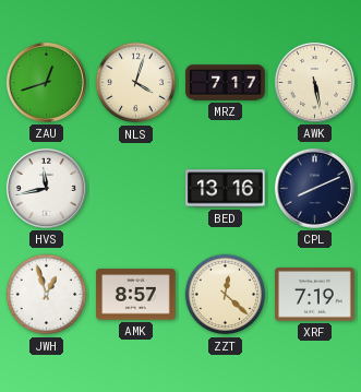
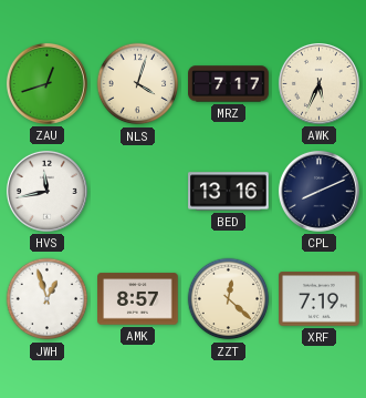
AWK: 5:28 -> 5:34
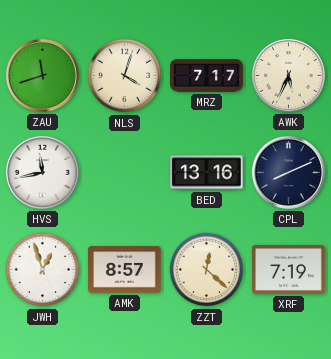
ZAU: 12:42 -> 11:42
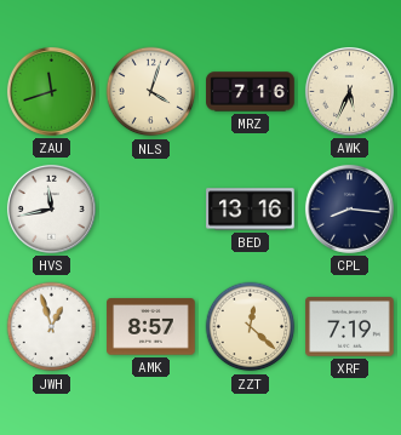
MRZ: 7:17 -> 7:16
CPL: 8:11 -> 8:16
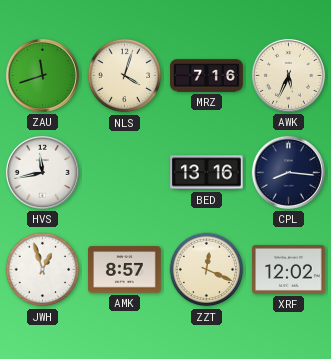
ZZT: 12:22 -> 12:19
XRF: 7:19 -> 12:02
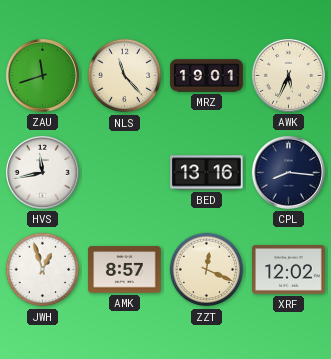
NLS: 4:03 -> 11:23
MRZ: 7:16 -> 19:01
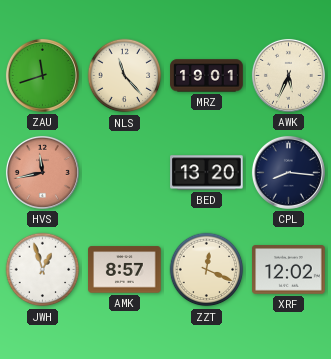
HVS dial: white -> salmon
BED: 13:16 -> 13:20
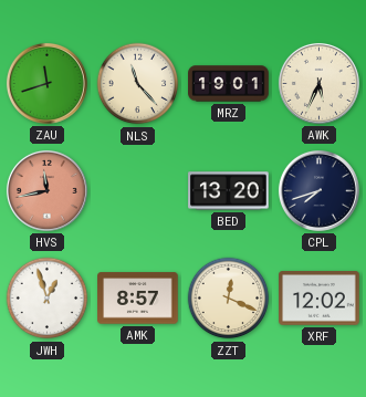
CPL: 8:16 -> 7:42
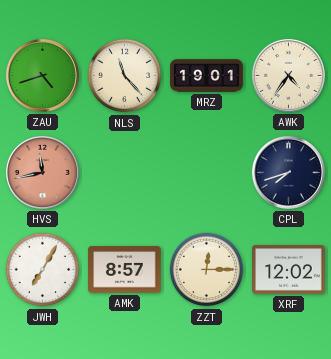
ZAU: 11:42 -> 4:42
AWK: 5:34 -> 4:36
BED: 13:20 -> none
JWH: 12:57 -> 7:05
ZZT: 12:19 -> 12:15
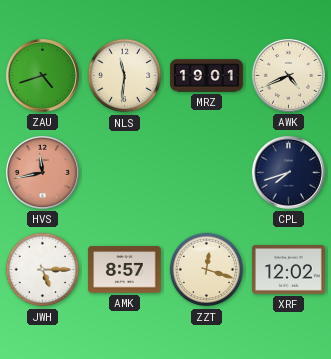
NLS: 11:23 -> 11:31
AWK: 4:36 -> 4:41
JWH: 7:05 -> 5:15
ZZT: 12:15 -> 12:18
